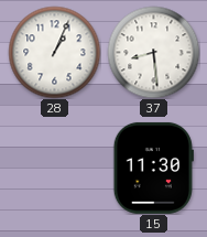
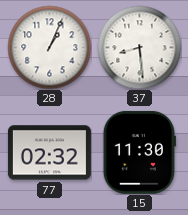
77: none -> 02:32
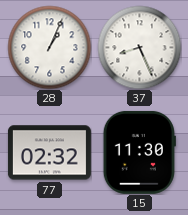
37: 8:29 -> 8:26
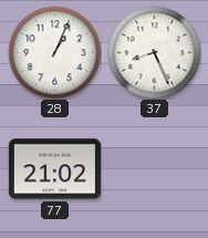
77: 02:32 -> 21:02
15: 11:30 -> none
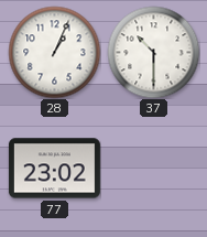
37: 8:26 -> 10:30
77: 21:02 -> 23:02
